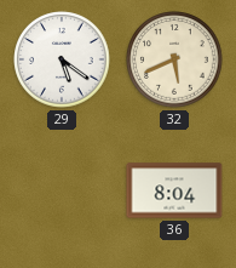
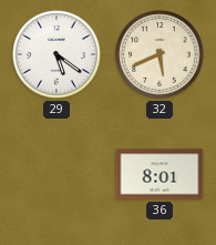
36: 8:04 -> 8:01
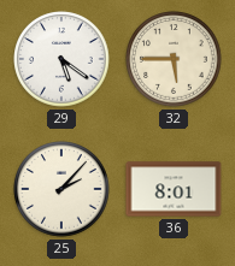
32: 5:41 -> 5:45
25: none -> 2:07
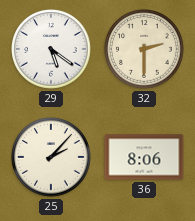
32: 5:45 -> 2:30
36: 8:01 -> 8:06
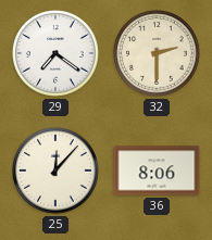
29: 5:21 -> 7:21
25: 2:07 -> 12:07
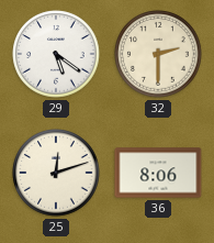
29: 7:21 -> 5:21
25: 12:07 -> 12:12
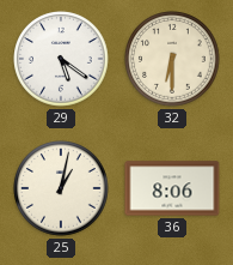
32: 2:30 -> 6:30
25: 12:12 -> 1:02
